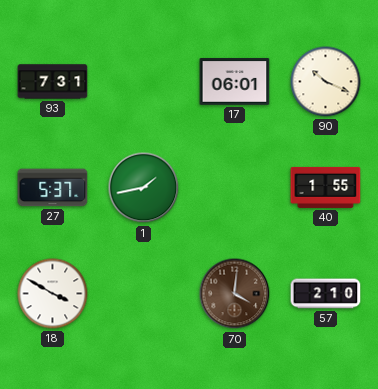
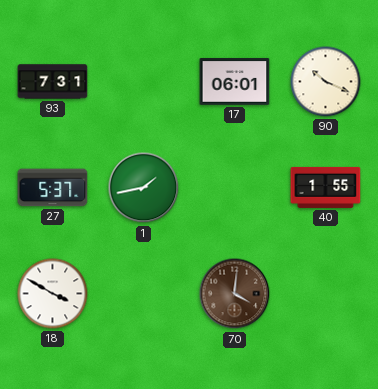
57: 2:10 -> none
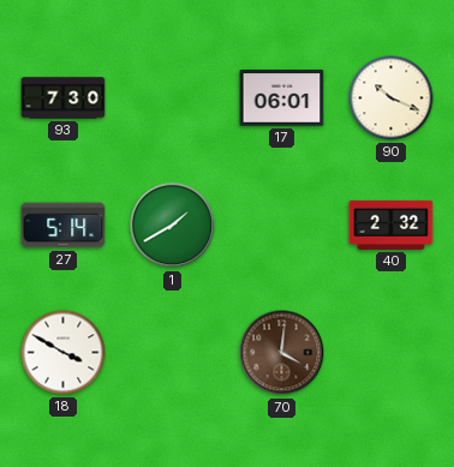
93: 7:31 -> 7:30
27: 5:37 -> 5:14
1: 1:43 -> 1:40
40: 1:55 -> 2:32
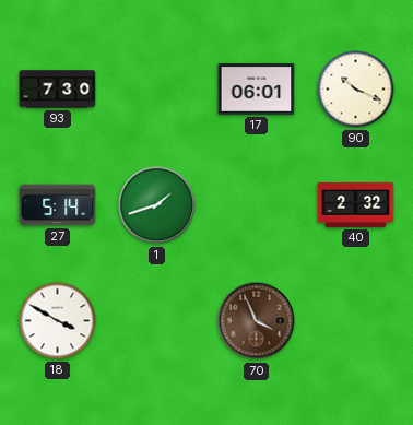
1: 1:40 -> 1:42
70: 4:01 -> 3:56
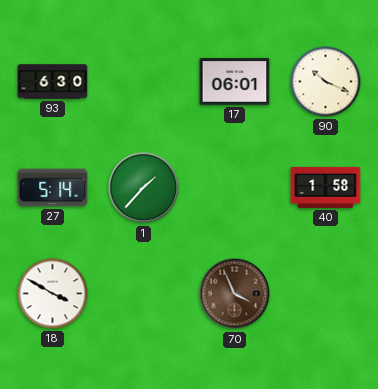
93: 7:30 -> 6:30
1: 1:42 -> 1:37
40: 2:32 -> 1:58
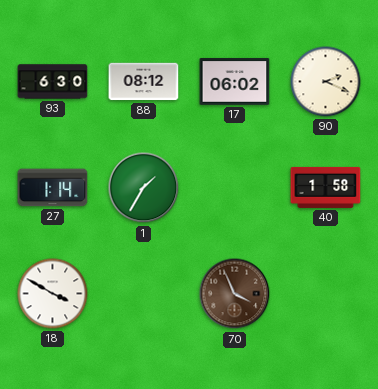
88: none -> 08:12
17: 06:01 -> 06:02
90: 10:19 -> 2:19
27: 5:14 -> 1:14
1: 1:37 -> 1:35
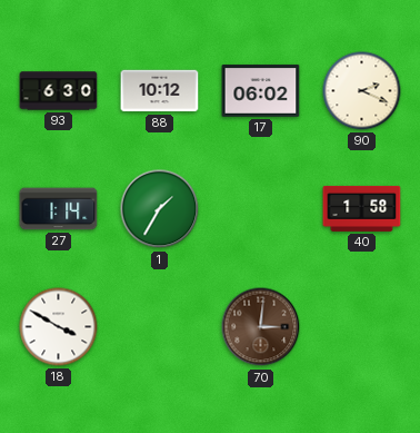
88: 08:12 -> 10:12
70: 3:56 -> 3:01
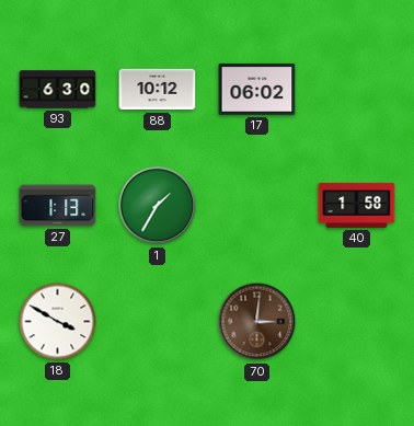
90: 2:19 -> none
27: 1:14 -> 1:13
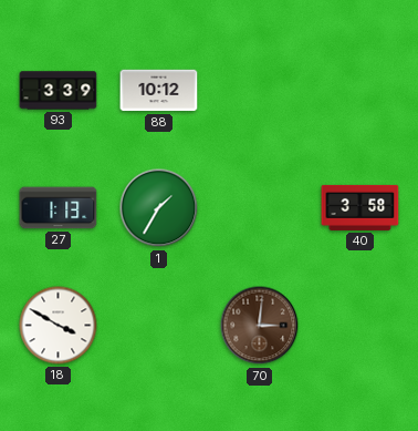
93: 6:30 -> 3:39
17: 06:02 -> none
40: 1:58 -> 3:58
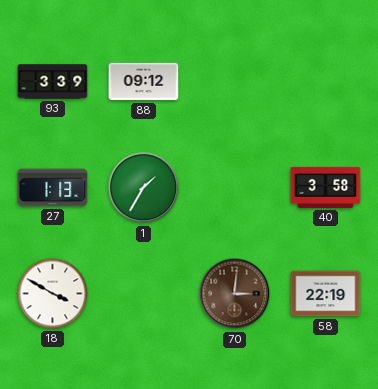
88: 10:12 -> 09:12
58: none -> 22:19
